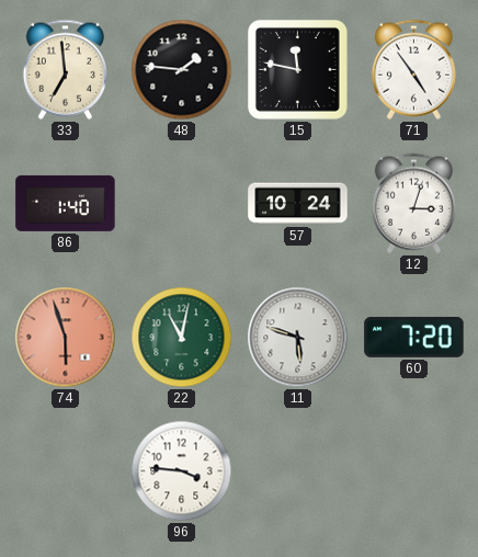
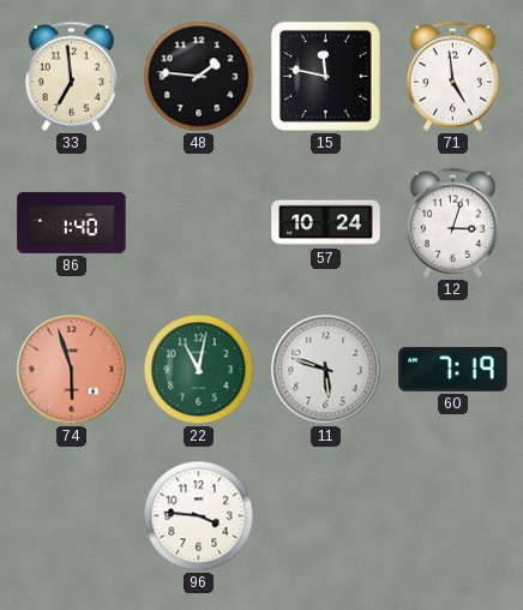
71: 4:54 -> 4:59
60: 7:20 -> 7:19
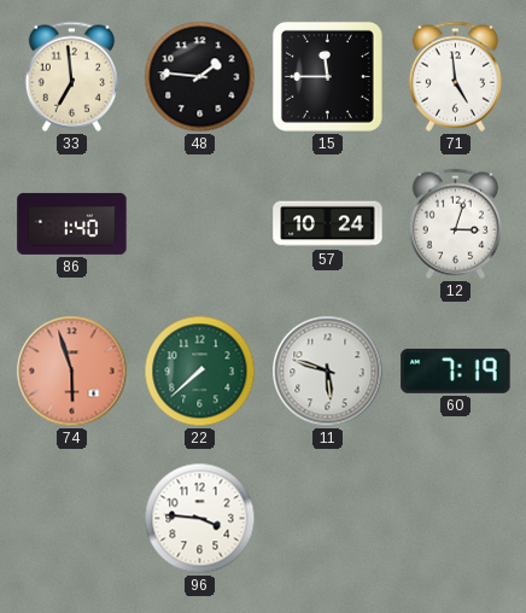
15: 11:47 -> 11:45
22: 11:02 -> 7:38
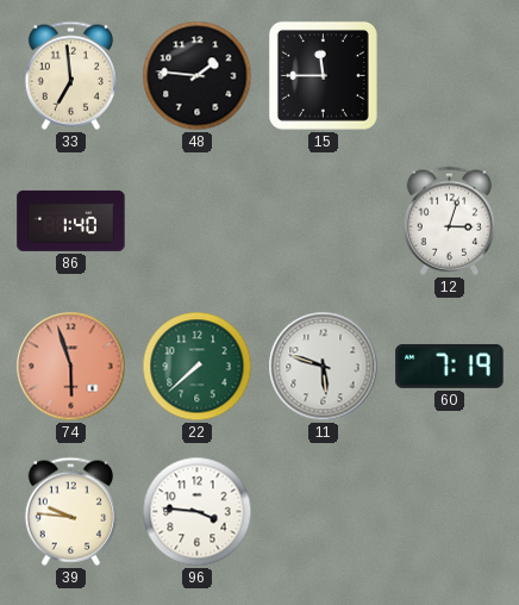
71: 4:59 -> none
57: 10:24 -> none
39: none -> 9:46
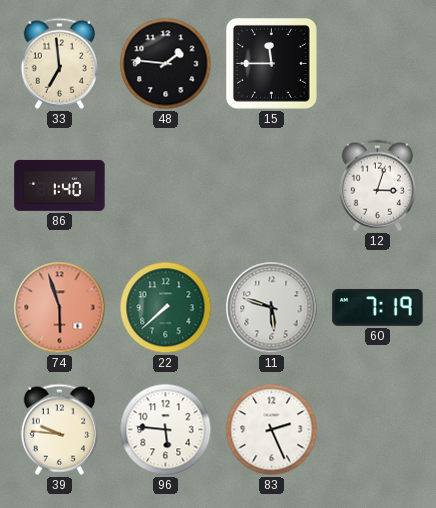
96: 3:46 -> 5:46
83: none -> 2:26
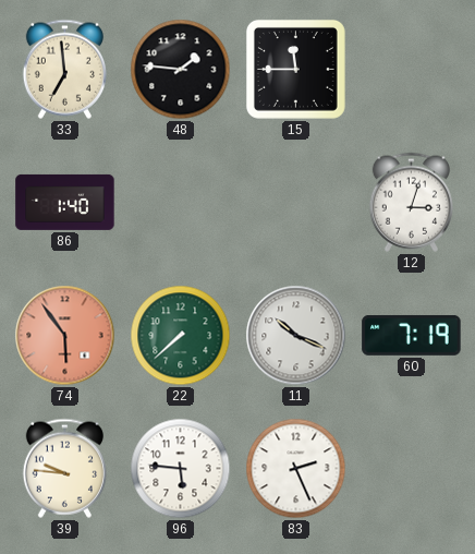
74: 5:57 -> 5:54
11: 5:48 -> 10:19
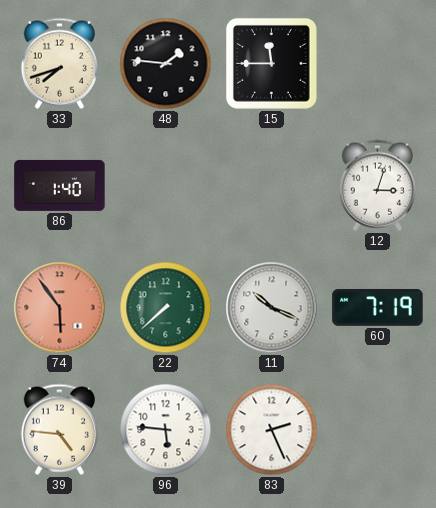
33: 6:59 -> 7:42
39: 9:46 -> 4:46
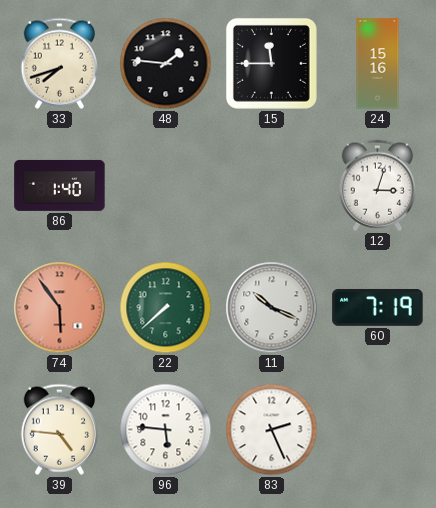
24: none -> 15:16
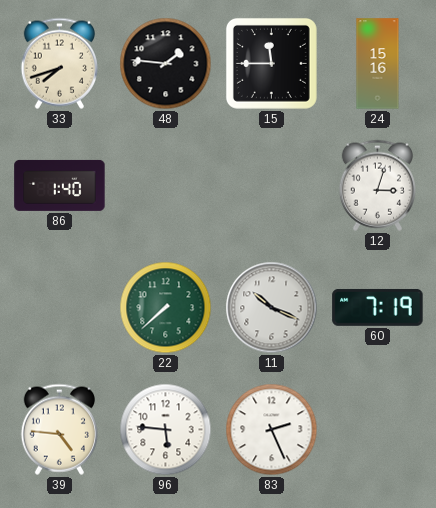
74: 5:54 -> none
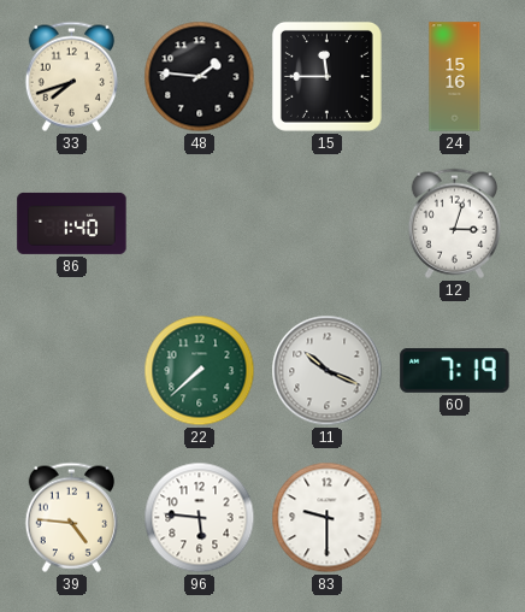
83: 2:26 -> 9:30
